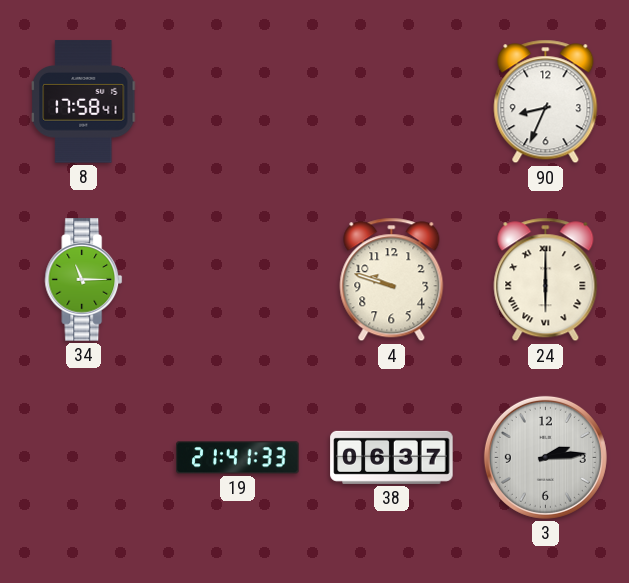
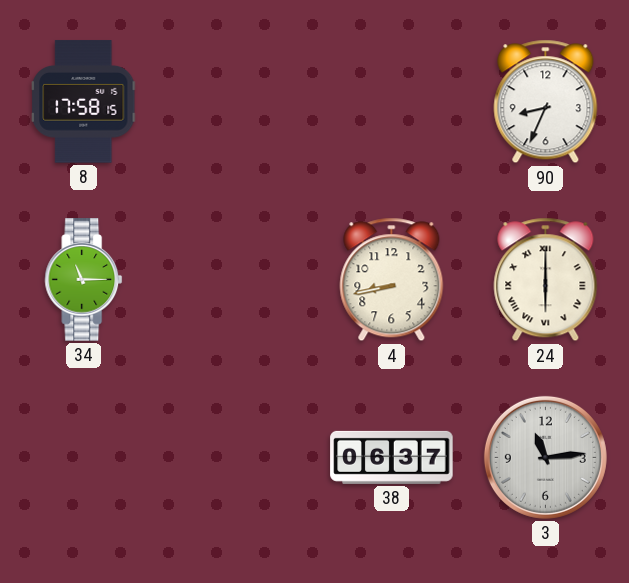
8: 17:58:41 -> 17:58:15
4: 9:48 -> 8:43
19: 21:41 -> none
3: 2:14 -> 11:14
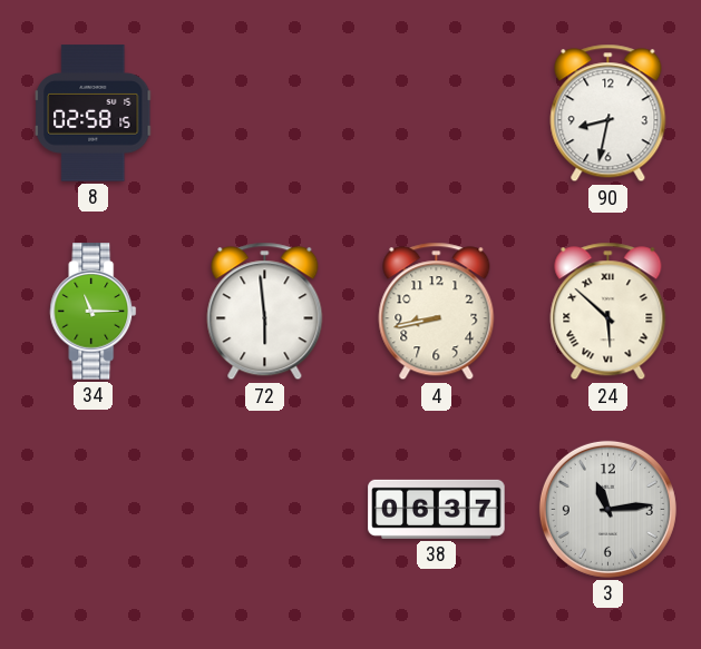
8: 17:58 -> 02:58
90: 8:34 -> 8:32
72: none -> 5:59
24: 6:00 -> 5:52
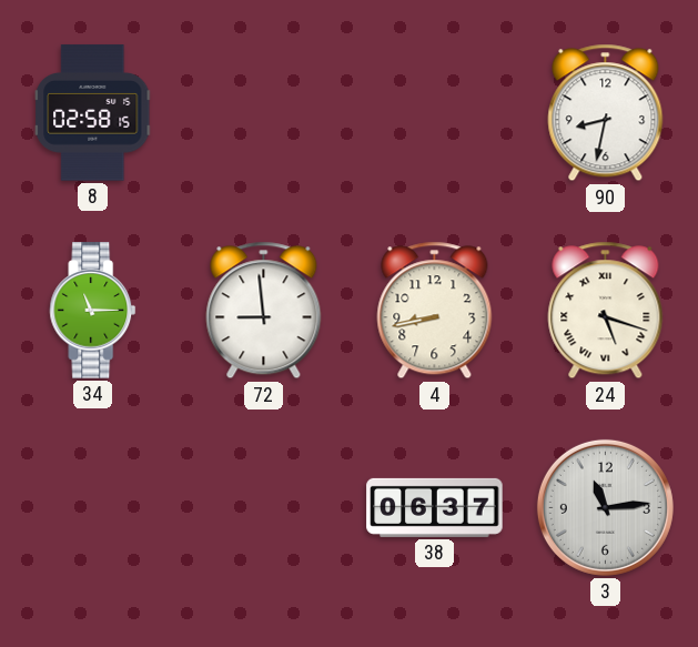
72: 5:59 -> 8:59
24: 5:52 -> 5:18
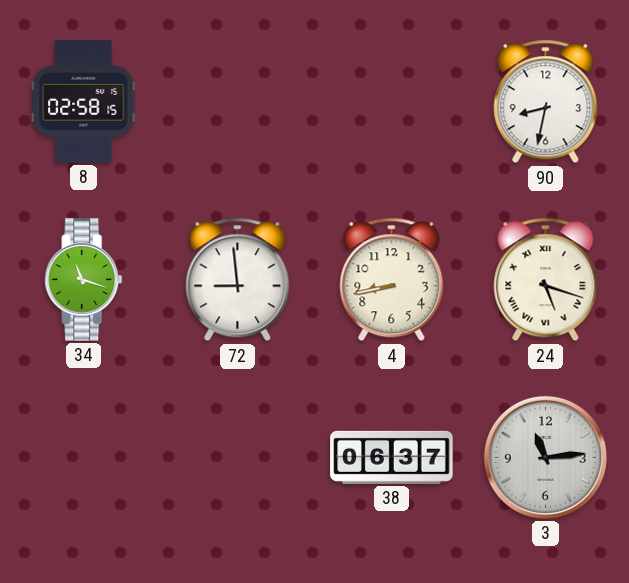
34: 11:15 -> 11:18
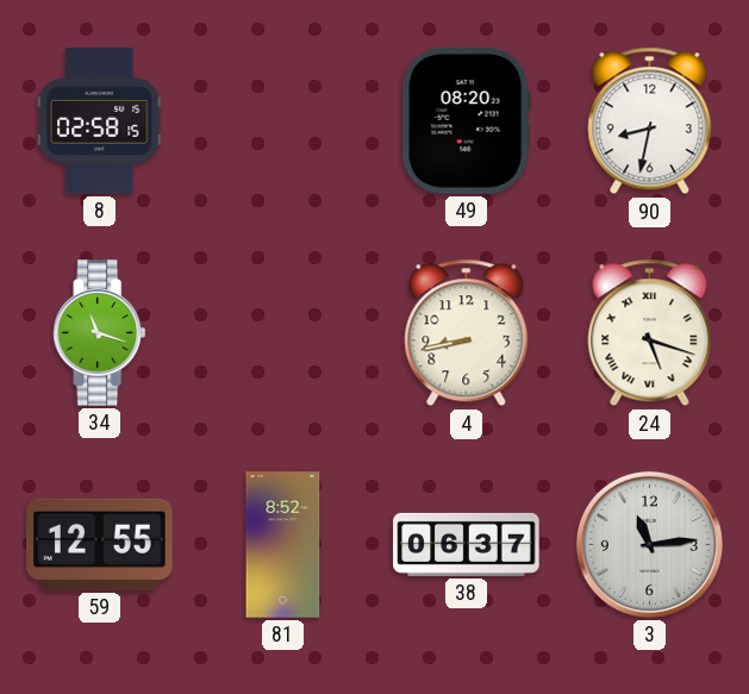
49: none -> 08:20
72: 8:59 -> none
59: none -> 12:55
81: none -> 8:52
